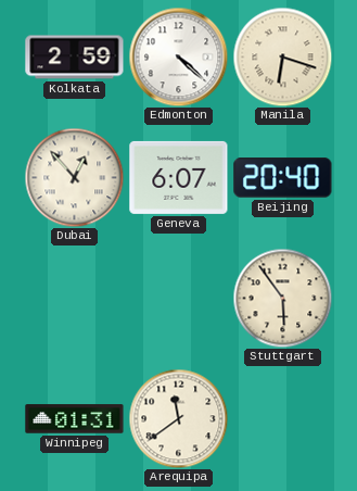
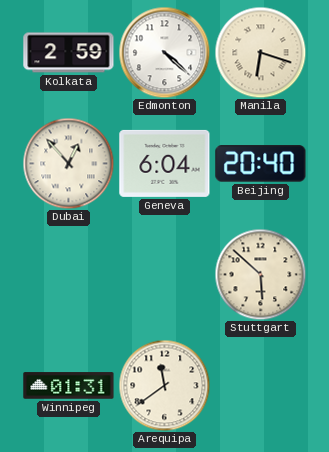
Geneva: 6:07 -> 6:04
Stuttgart: 5:54 -> 5:52
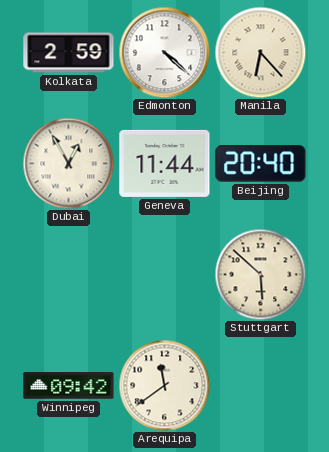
Manila: 6:18 -> 6:23
Dubai: 12:53 -> 12:55
Geneva: 6:04 -> 11:44
Winnipeg: 01:31 -> 09:42
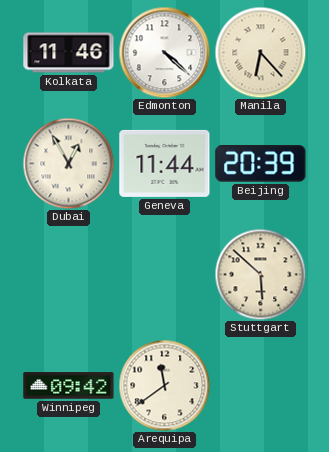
Kolkata: 2:59 -> 11:46
Beijing: 20:40 -> 20:39
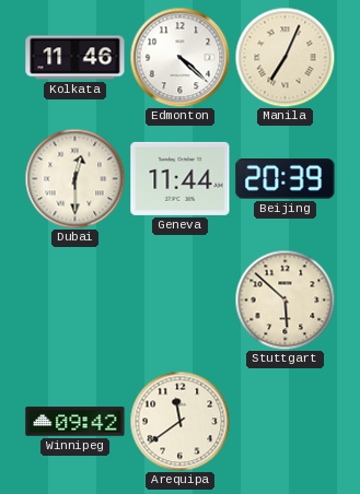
Manila: 6:23 -> 7:04
Dubai: 12:55 -> 12:30
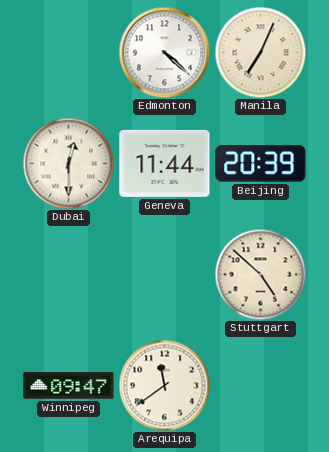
Kolkata: 11:46 -> none
Stuttgart: 5:52 -> 4:52
Winnipeg: 09:42 -> 09:47
